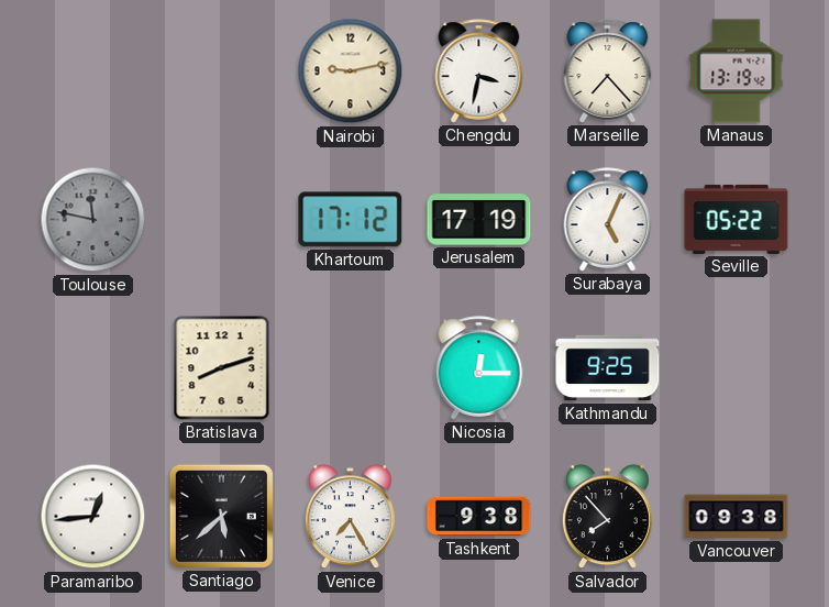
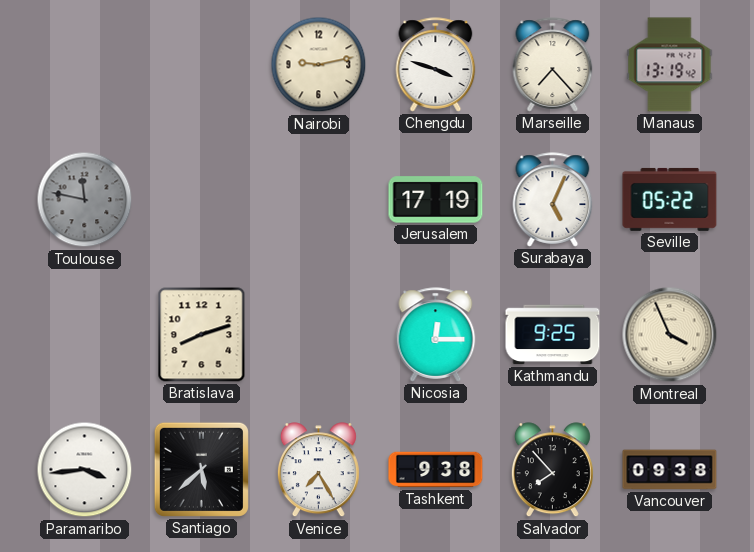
Chengdu: 3:32 -> 3:48
Khartoum: 17:12 -> none
Montreal: none -> 3:56
Paramaribo: 12:44 -> 3:44
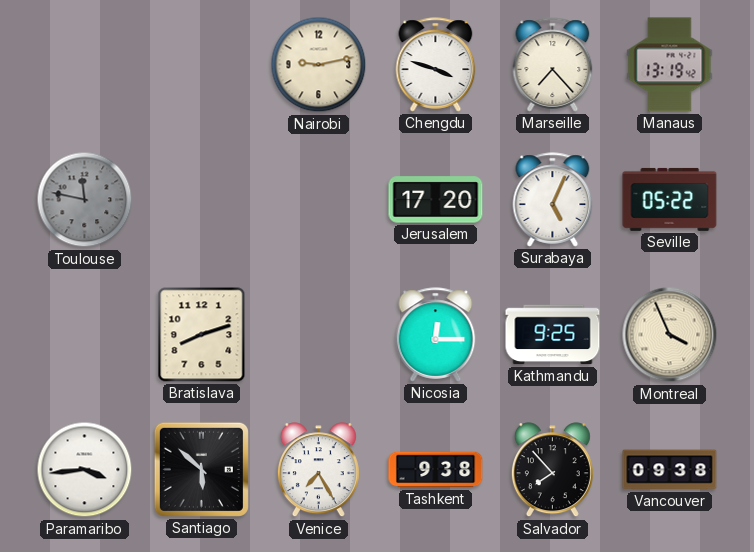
Jerusalem: 17:19 -> 17:20
Santiago: 5:38 -> 5:52
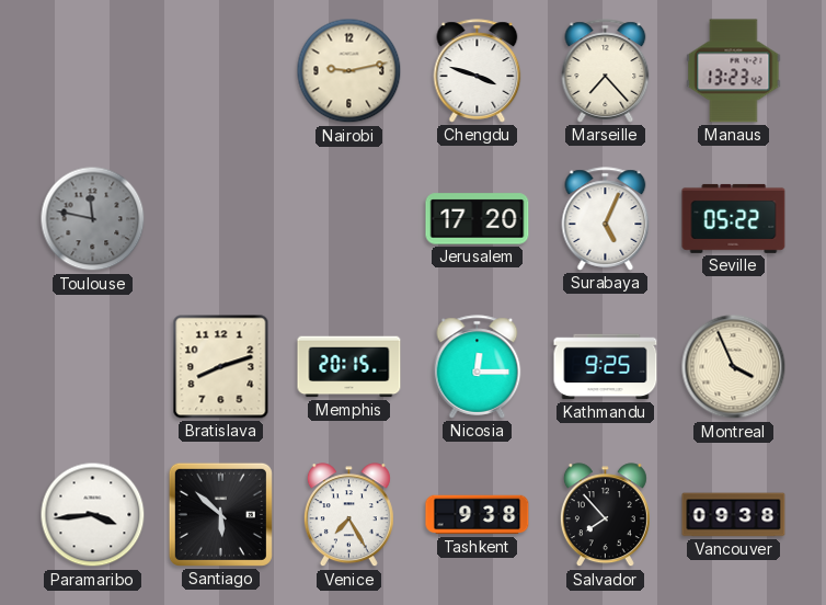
Manaus: 13:19 -> 13:23
Memphis: none -> 20:15
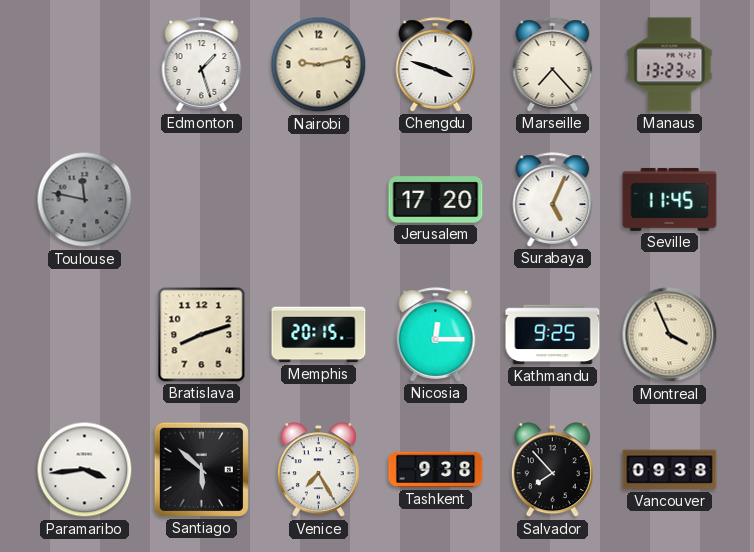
Edmonton: none -> 1:27
Seville: 05:22 -> 11:45
